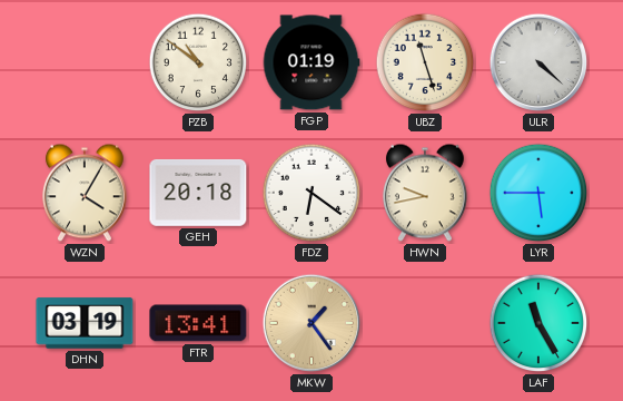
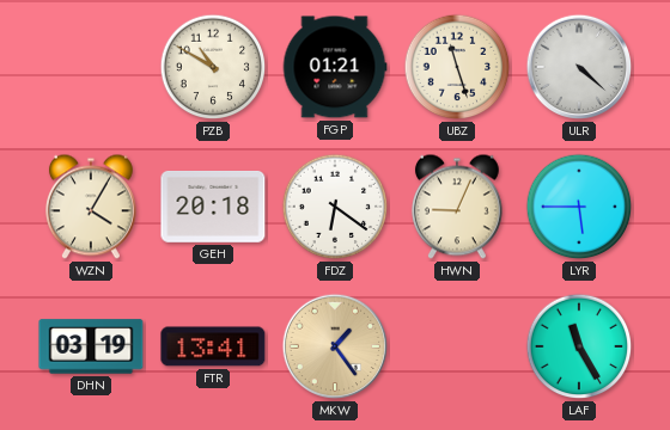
PZB: 10:51 -> 10:50
FGP: 01:19 -> 01:21
HWN: 9:43 -> 9:04
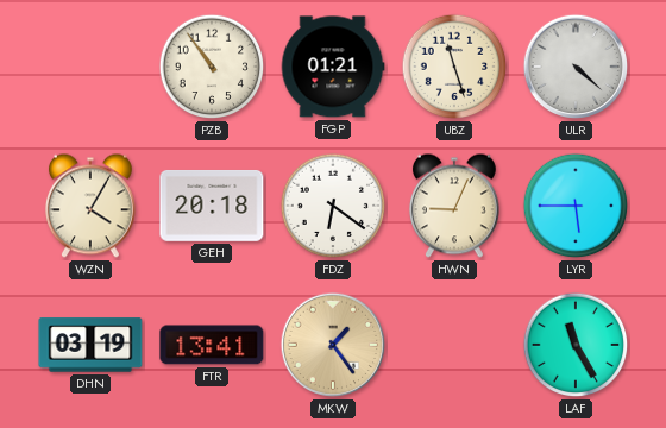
PZB: 10:50 -> 10:54
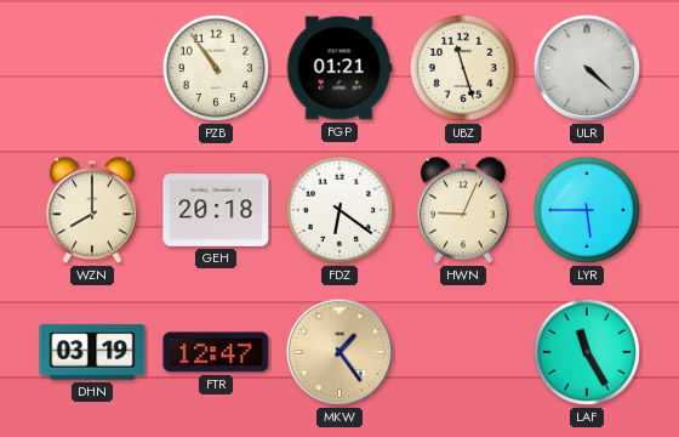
WZN: 4:05 -> 8:00
FTR: 13:41 -> 12:47
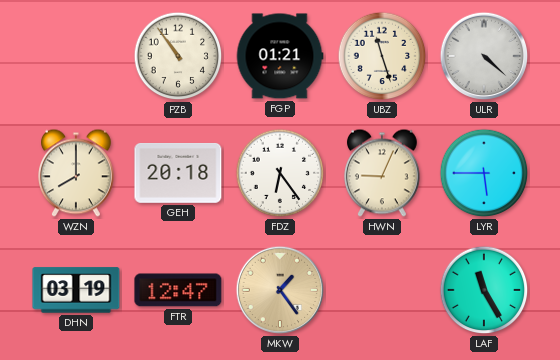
FDZ: 6:21 -> 6:24
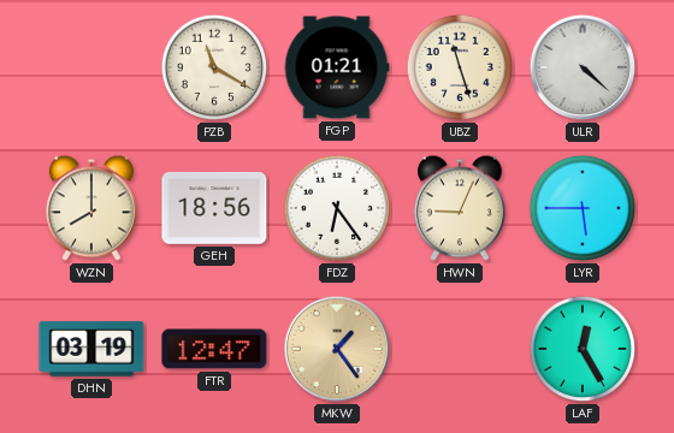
PZB: 10:54 -> 11:20
GEH: 20:18 -> 18:56
LAF: 11:25 -> 12:25
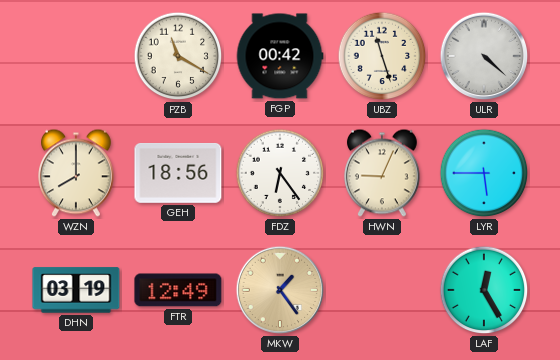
FGP: 01:21 -> 00:42
FTR: 12:47 -> 12:49
